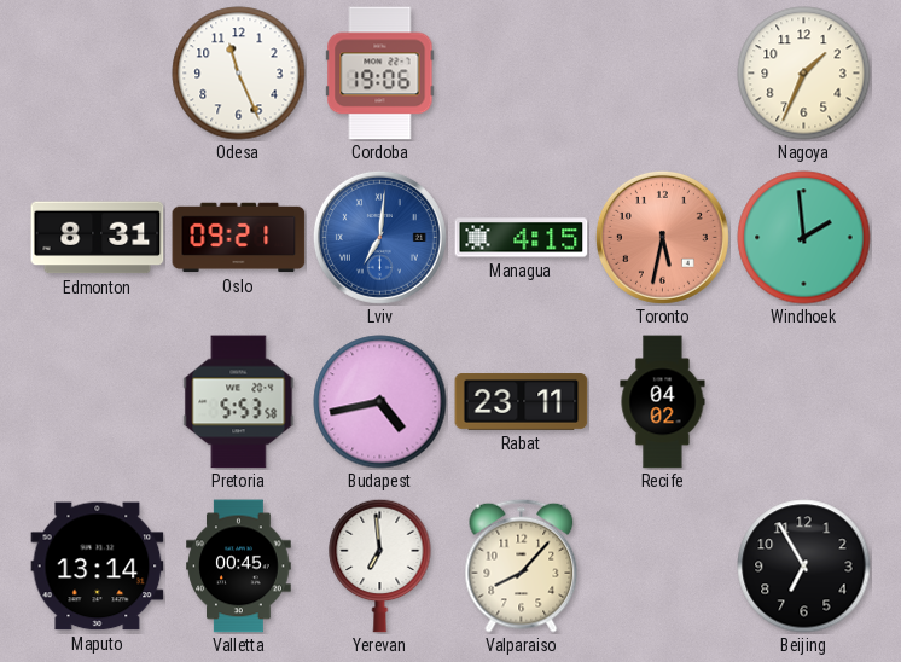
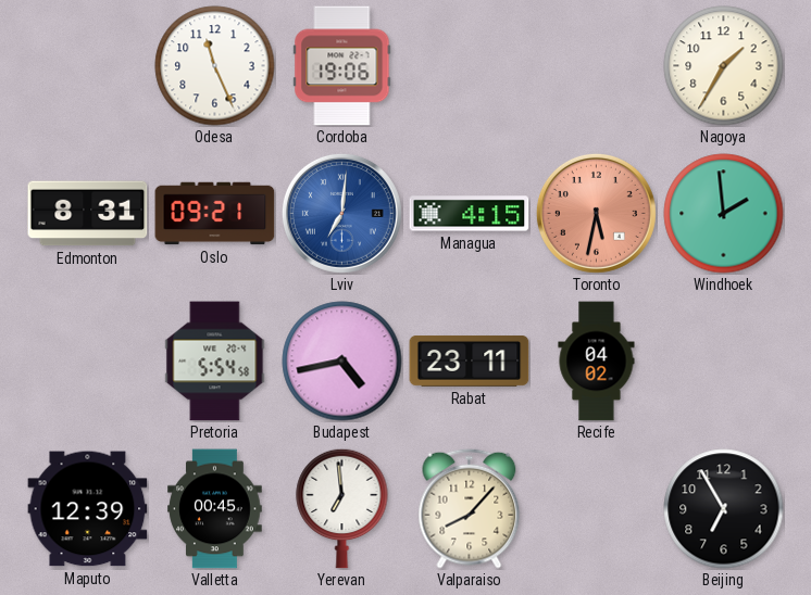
Nagoya: 1:34 -> 1:35
Pretoria: 5:53 -> 5:54
Maputo: 13:14 -> 12:39
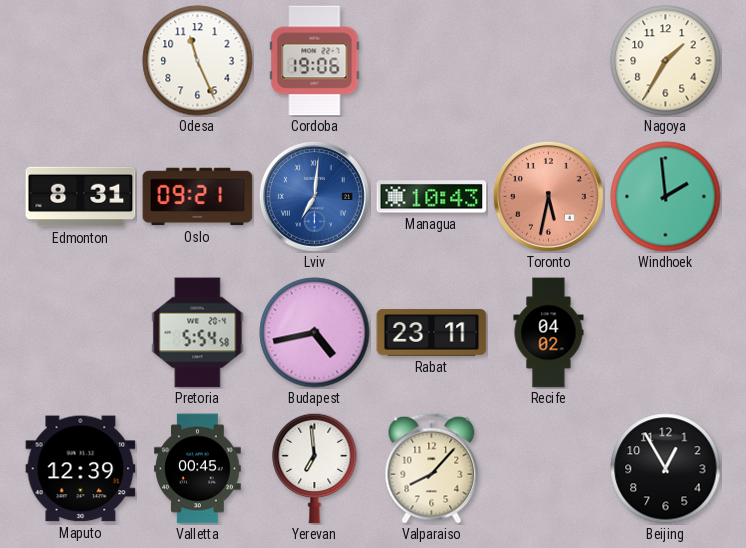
Managua: 4:15 -> 10:43
Beijing: 6:55 -> 12:55
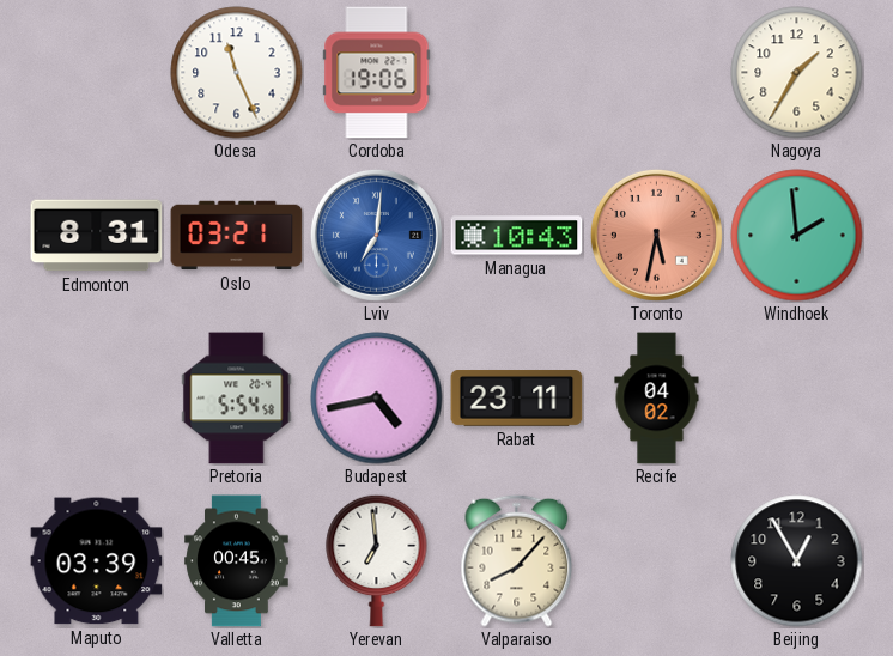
Oslo: 09:21 -> 03:21
Maputo: 12:39 -> 03:39
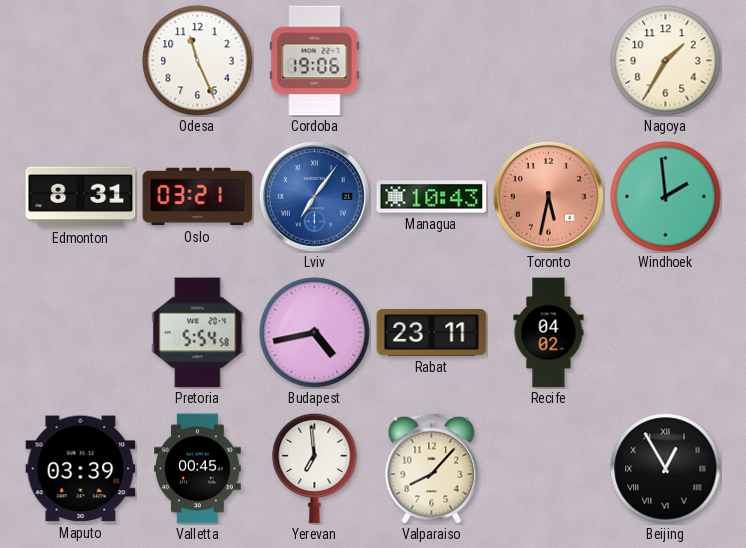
Lviv: 7:01 -> 7:06
Beijing numerals: Arabic -> Roman
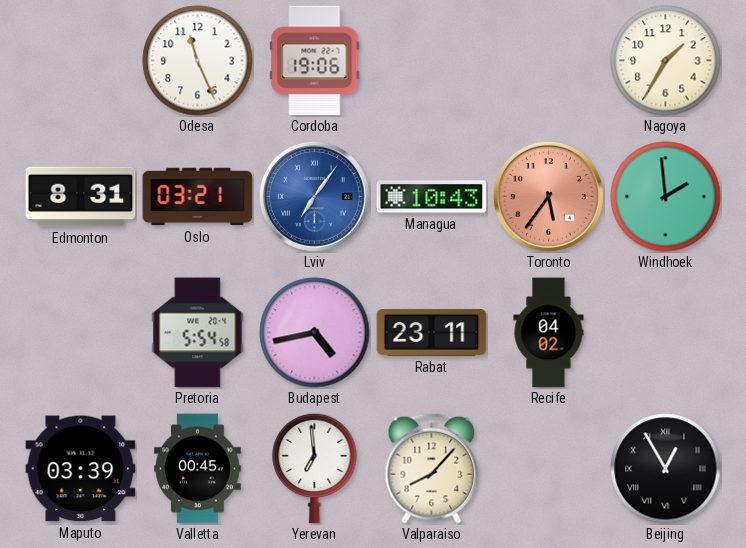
Toronto: 5:32 -> 5:36
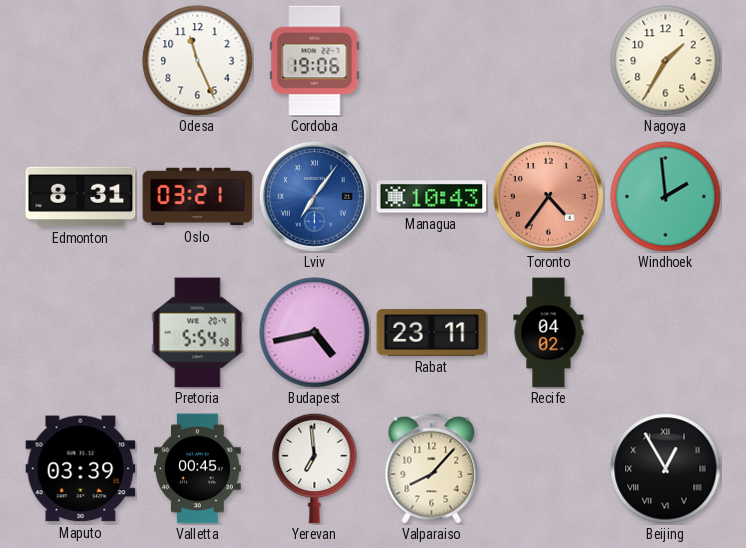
Toronto: 5:36 -> 4:36
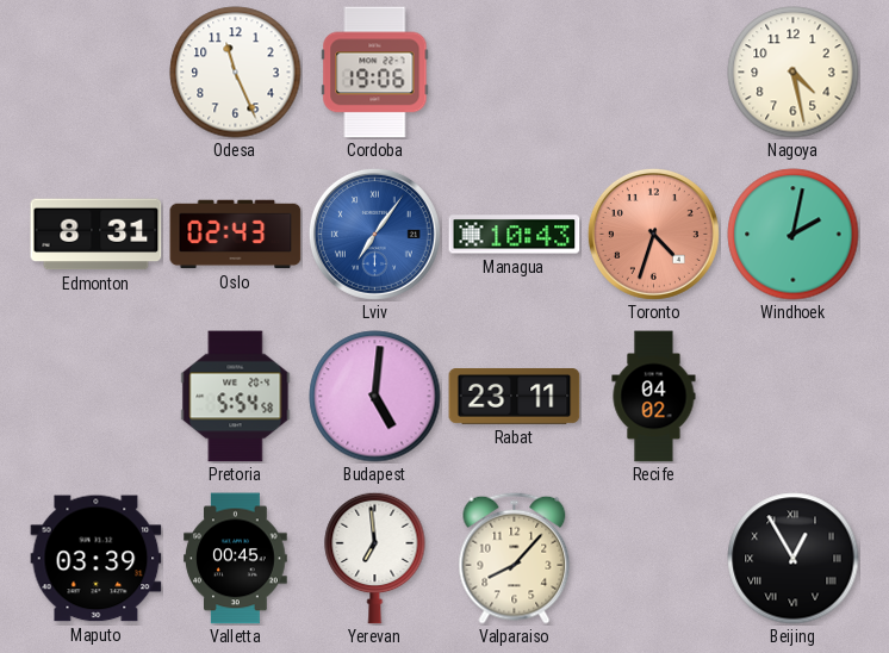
Nagoya: 1:35 -> 4:28
Oslo: 03:21 -> 02:43
Toronto: 4:36 -> 4:33
Windhoek: 1:59 -> 2:02
Budapest: 4:43 -> 5:01
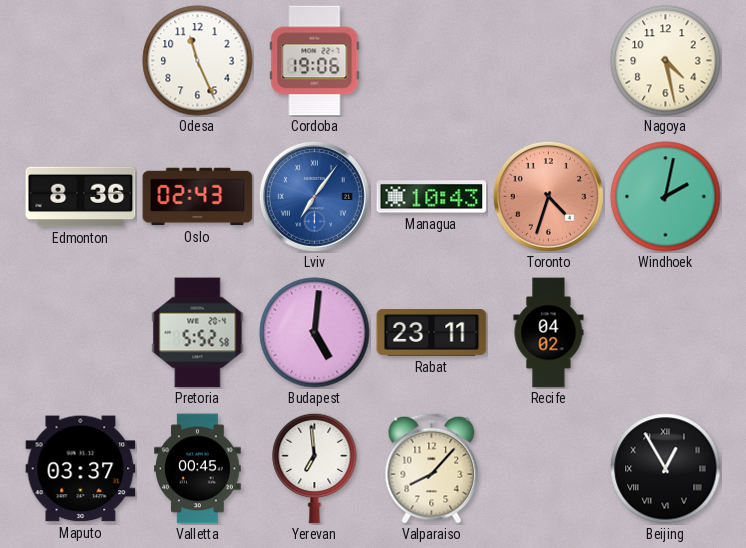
Edmonton: 8:31 -> 8:36
Pretoria: 5:54 -> 5:52
Maputo: 03:39 -> 03:37
